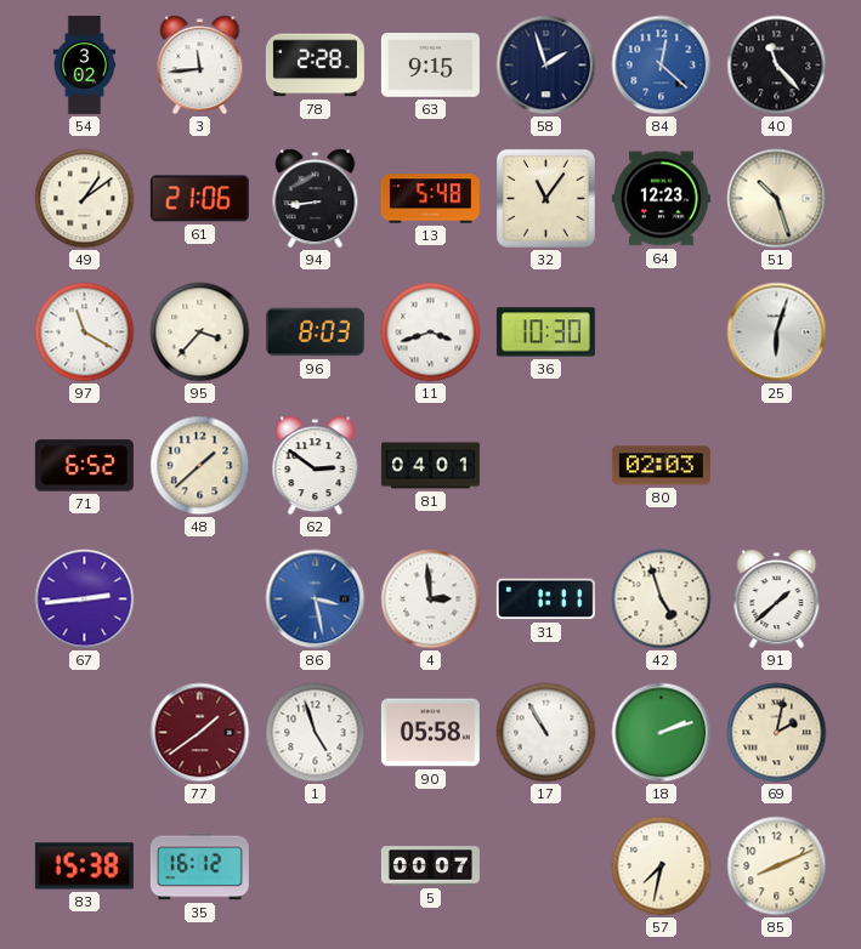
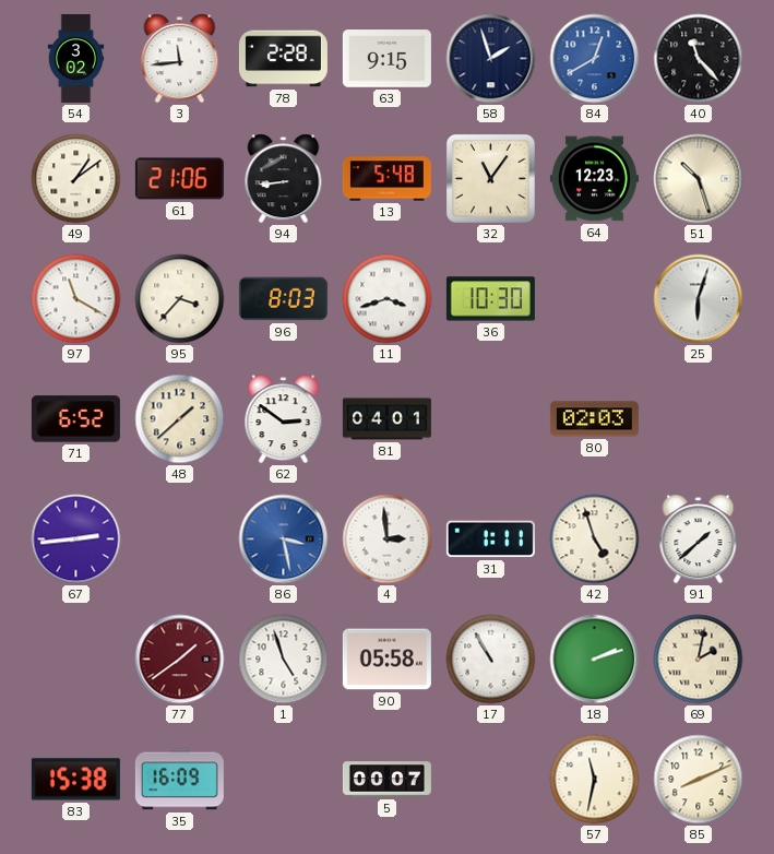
84: 12:22 -> 12:40
35: 16:12 -> 16:09
57: 7:32 -> 11:32
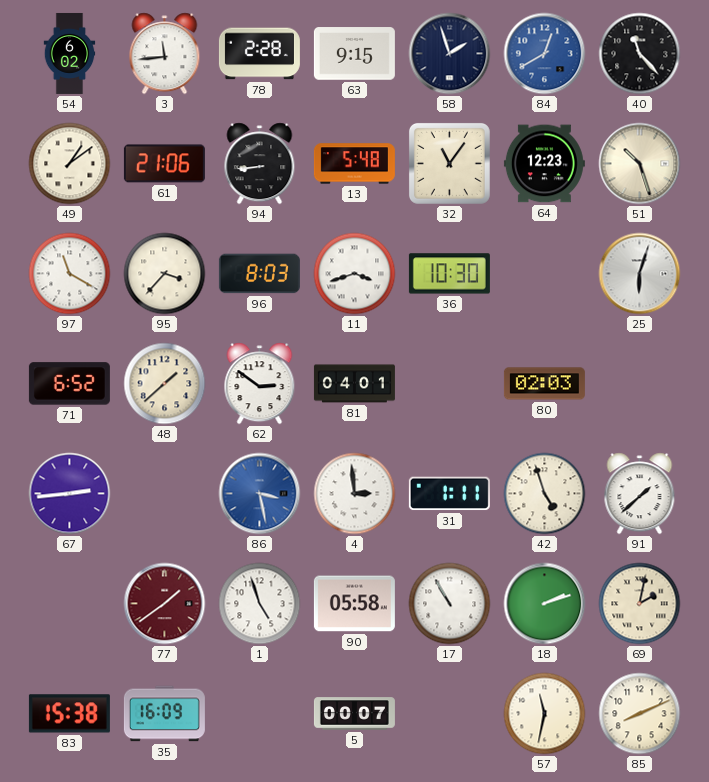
54: 3:02 -> 6:02
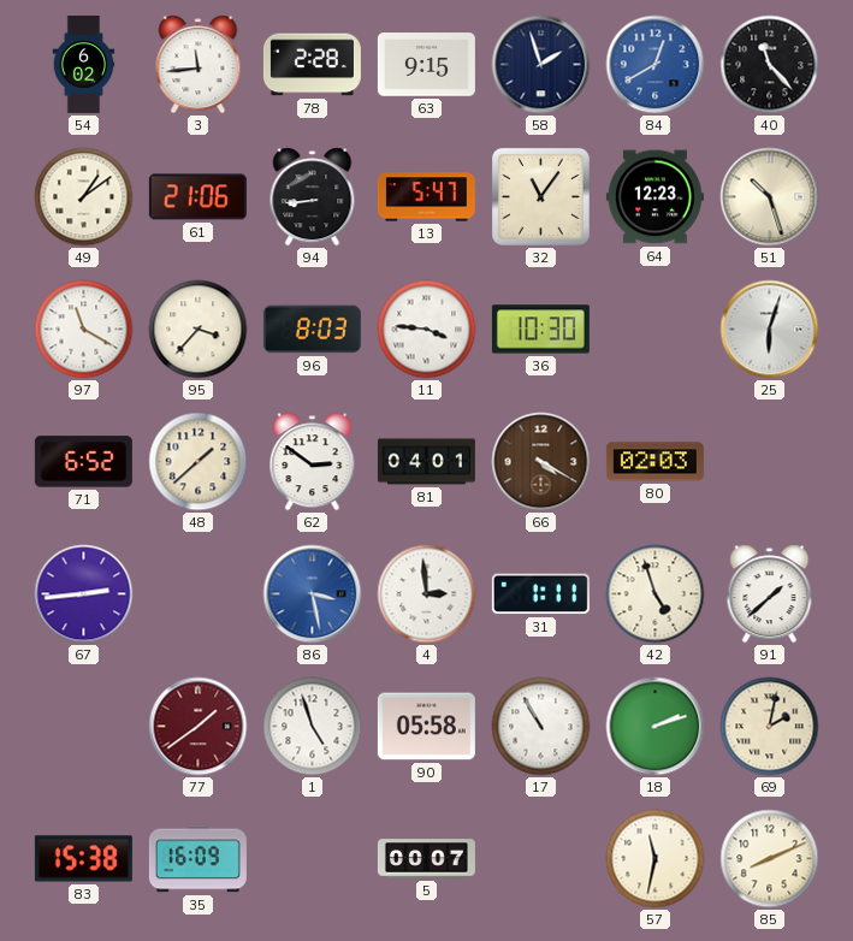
13: 5:48 -> 5:47
11: 3:42 -> 3:46
66: none -> 4:20
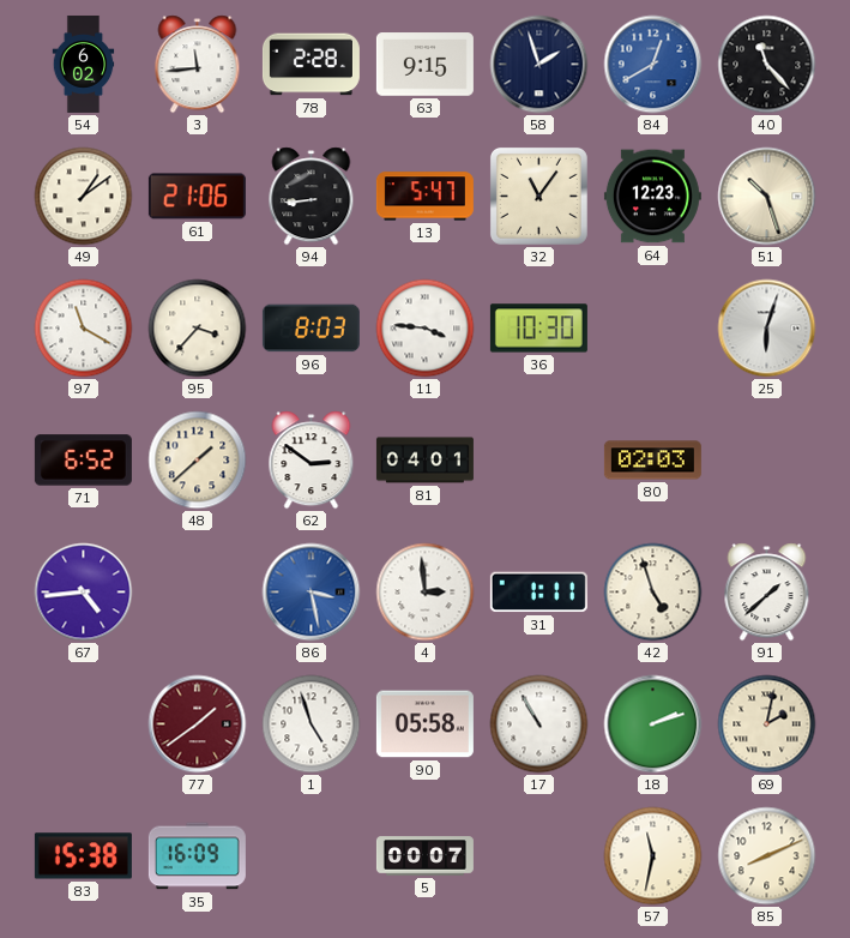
66: 4:20 -> none
67: 2:44 -> 4:44
